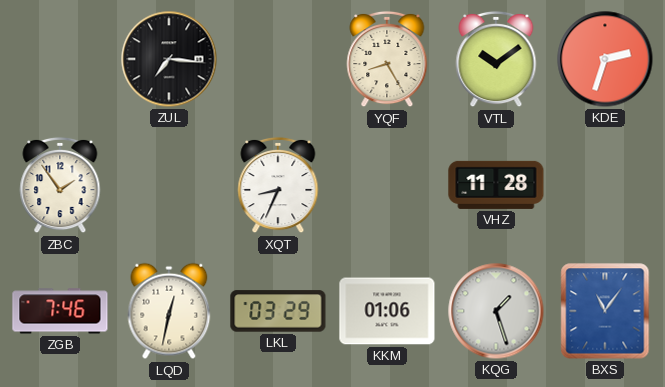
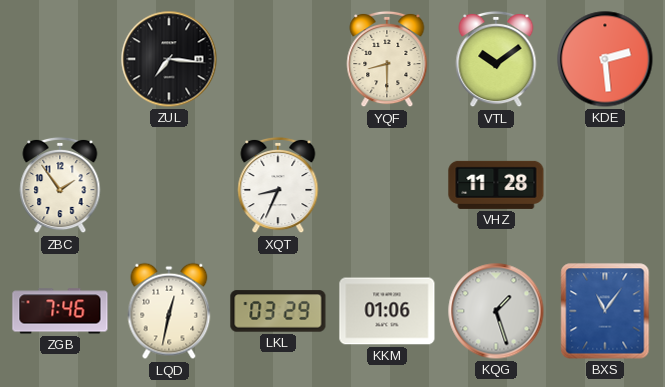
YQF: 8:25 -> 8:30
KDE: 2:33 -> 2:29
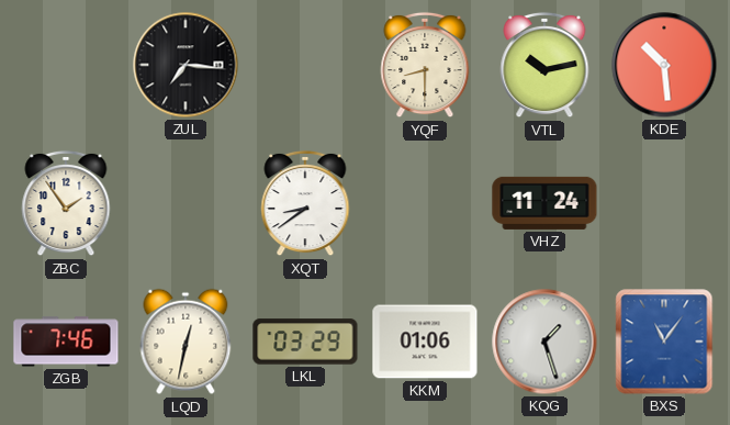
VTL: 10:09 -> 10:13
KDE: 2:29 -> 10:29
XQT: 8:34 -> 8:39
VHZ: 11:28 -> 11:24
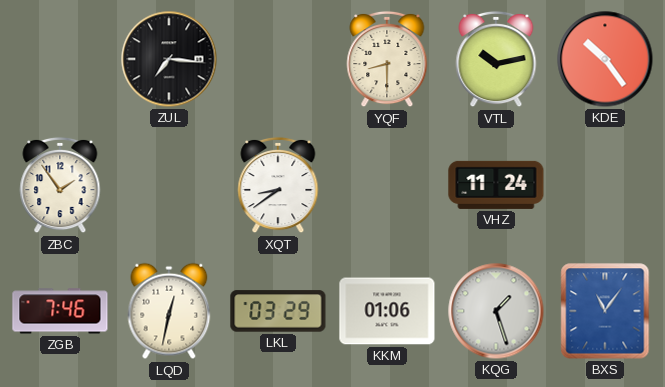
KDE: 10:29 -> 10:24
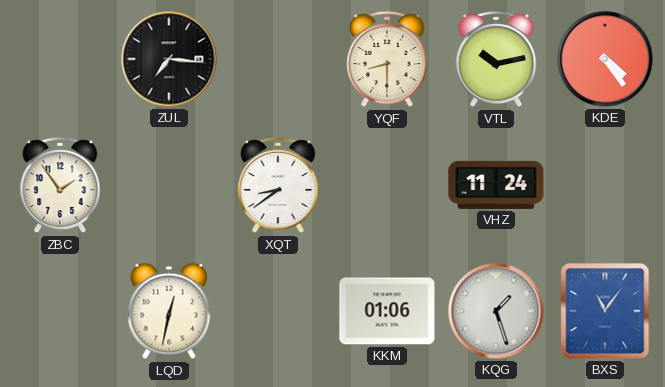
KDE: 10:24 -> 4:24
ZGB: 7:46 -> none
LKL: 03:29 -> none
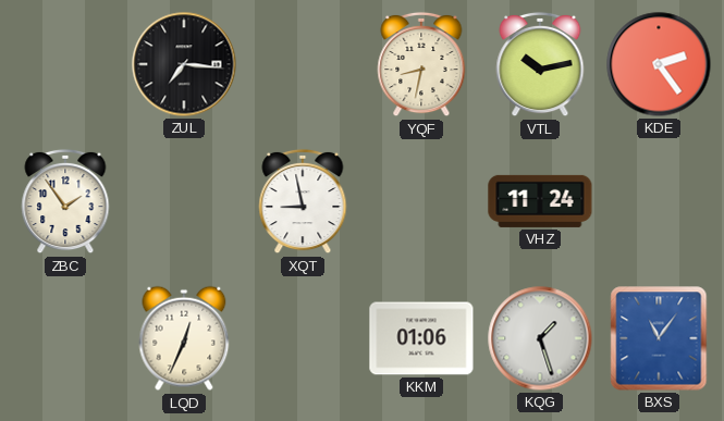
YQF: 8:30 -> 8:32
KDE: 4:24 -> 2:24
XQT: 8:39 -> 8:58
LQD: 12:32 -> 12:34
